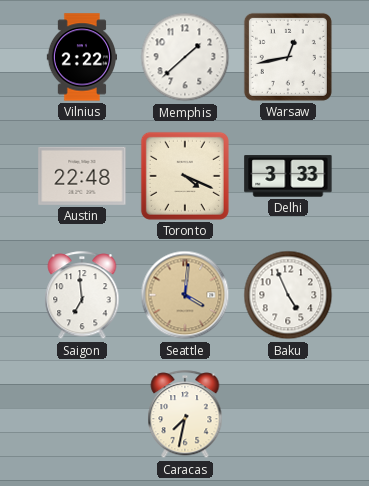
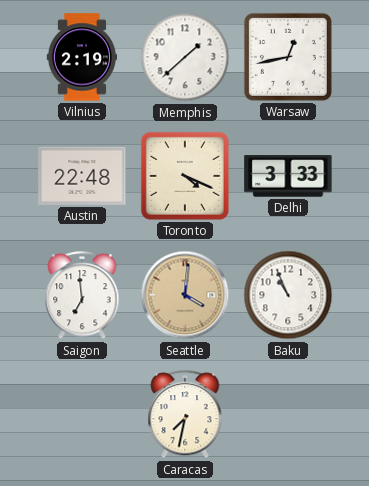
Vilnius: 2:22 -> 2:19
Baku: 4:56 -> 10:56
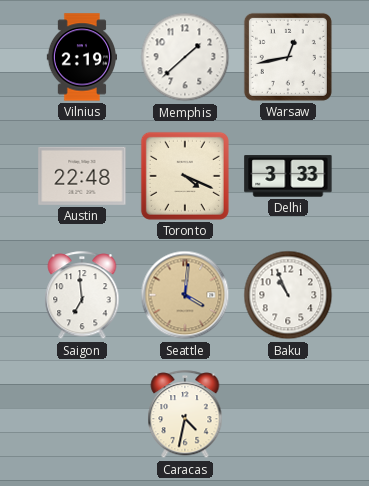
Caracas: 7:32 -> 4:32
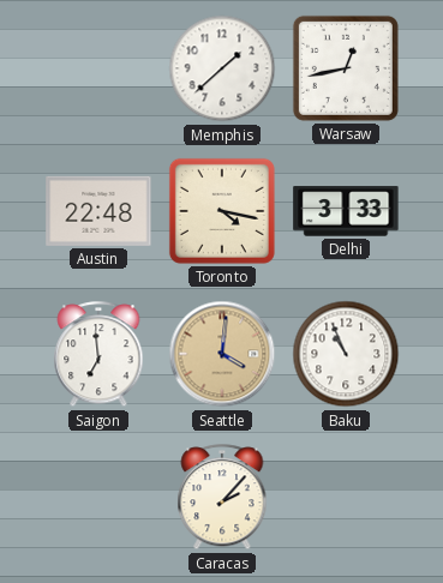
Vilnius: 2:19 -> none
Toronto: 4:19 -> 4:17
Caracas: 4:32 -> 2:07
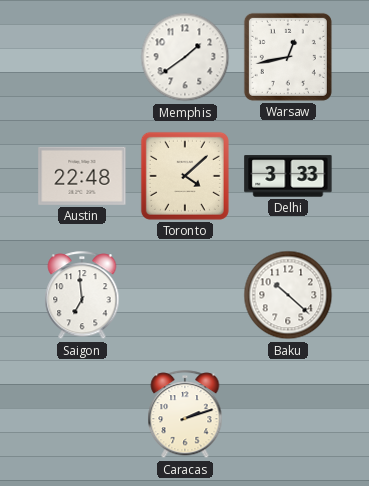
Memphis: 1:38 -> 1:39
Toronto: 4:17 -> 4:08
Seattle: 4:01 -> none
Baku: 10:56 -> 10:22
Caracas: 2:07 -> 2:12
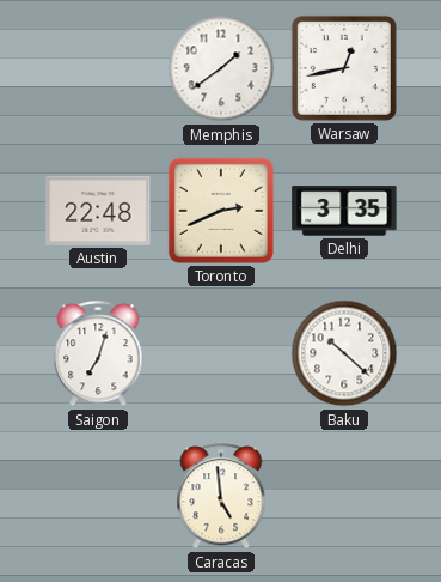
Toronto: 4:08 -> 2:41
Delhi: 3:33 -> 3:35
Saigon: 6:59 -> 7:03
Caracas: 2:12 -> 4:59
